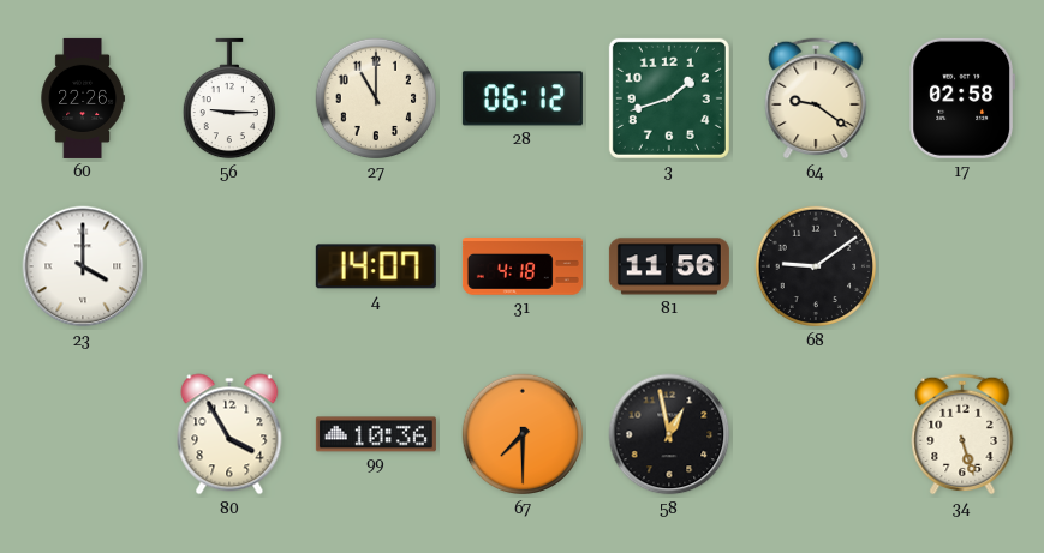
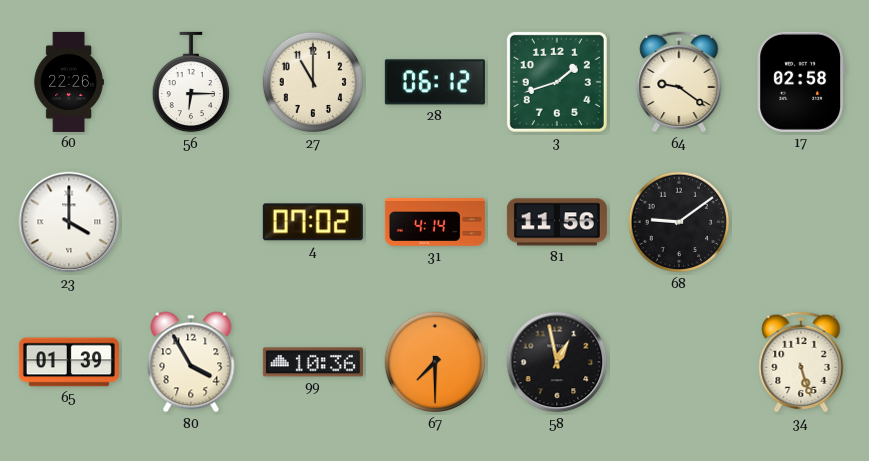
56: 9:15 -> 6:15
4: 14:07 -> 07:02
31: 4:18 -> 4:14
65: none -> 01:39
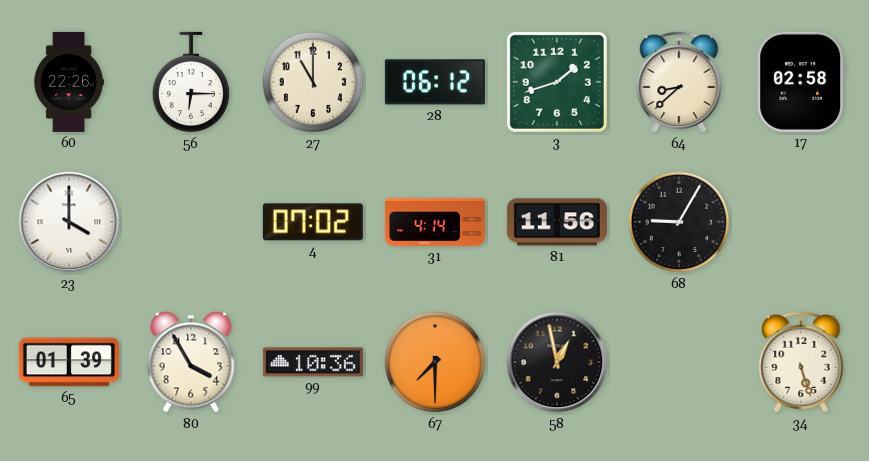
64: 9:21 -> 8:38
68: 9:09 -> 9:05
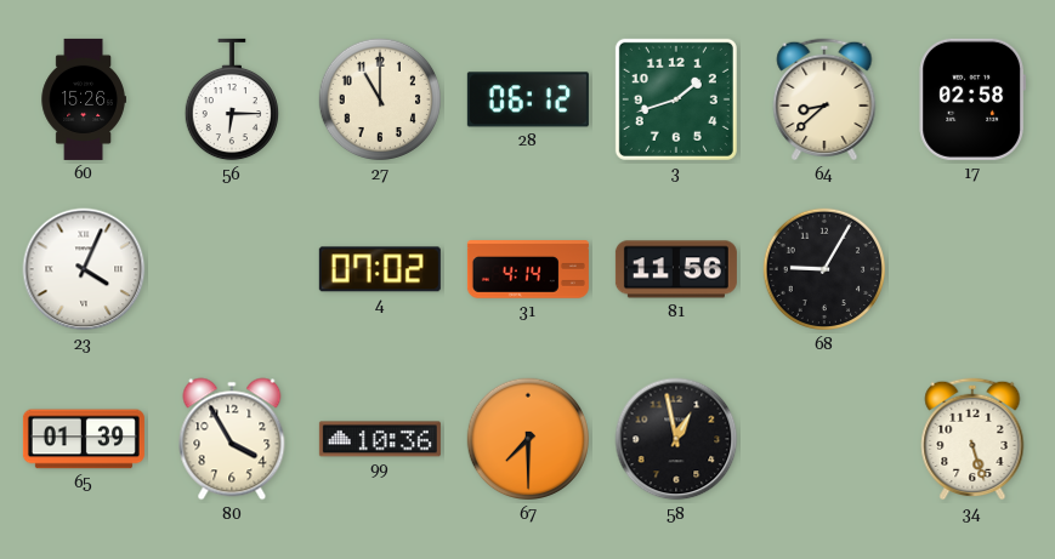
60: 22:26 -> 15:26
23: 4:00 -> 4:04
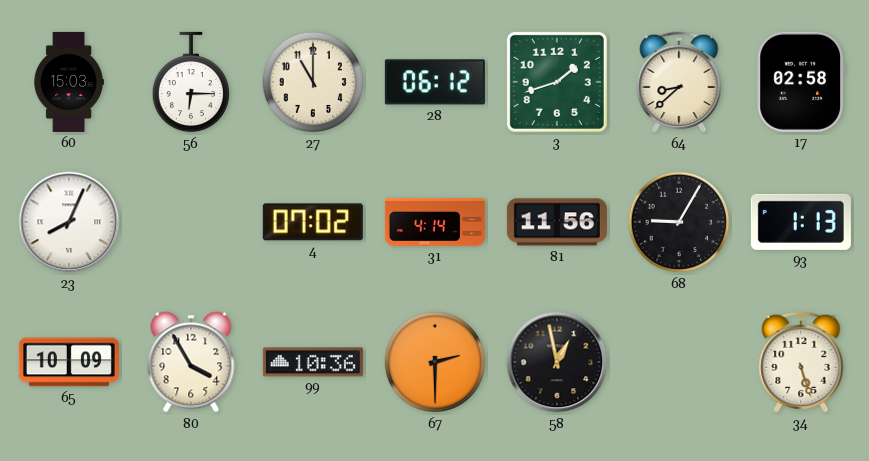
60: 15:26 -> 15:03
23: 4:04 -> 8:04
93: none -> 1:13
65: 01:39 -> 10:09
67: 7:30 -> 2:30
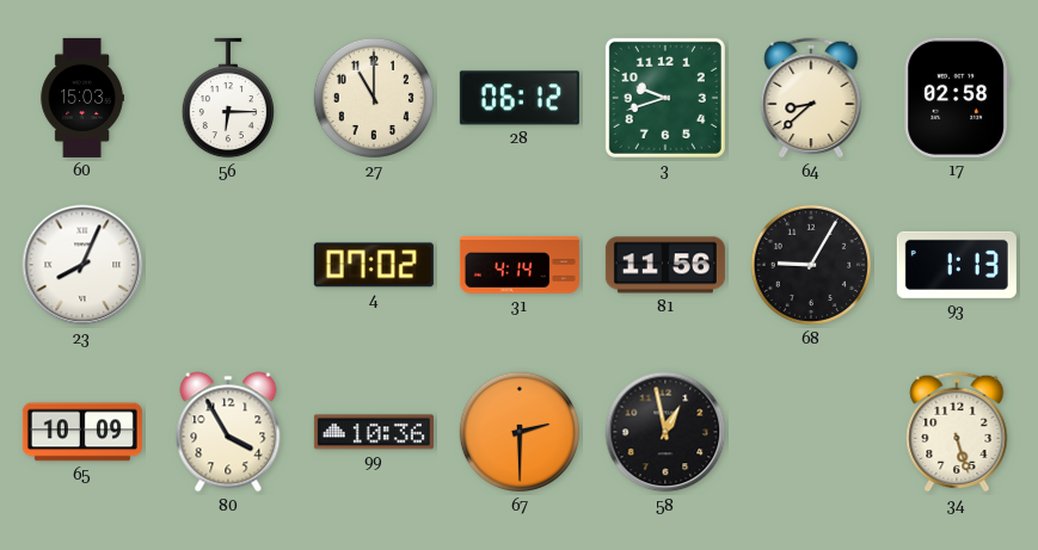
3: 1:42 -> 9:42
